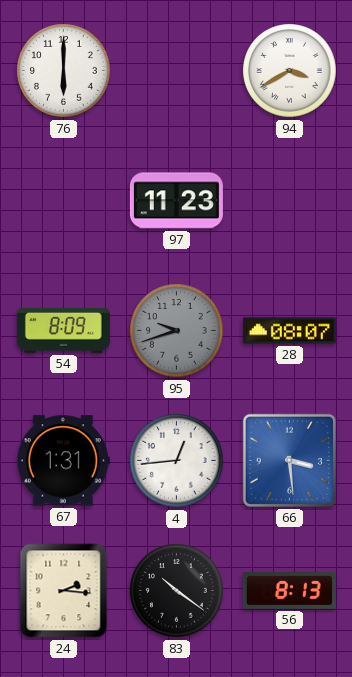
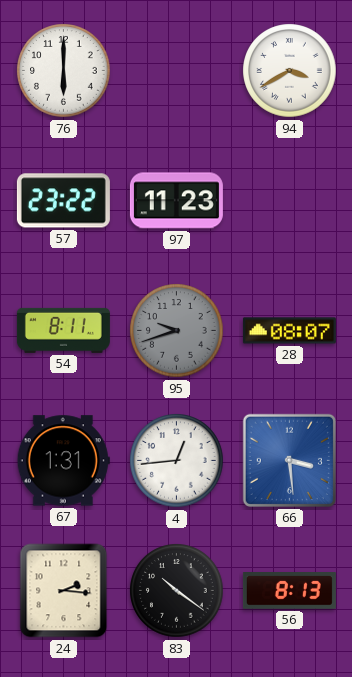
57: none -> 23:22
54: 8:09 -> 8:11
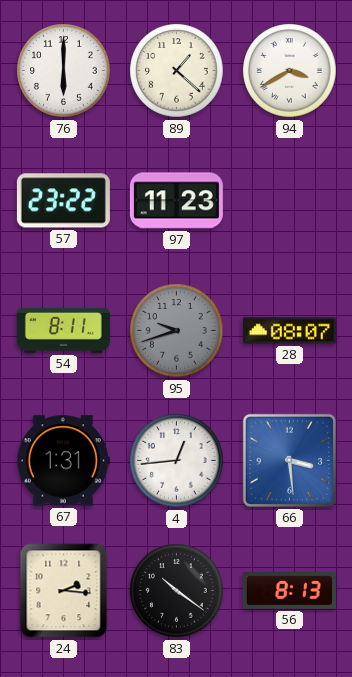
89: none -> 1:22
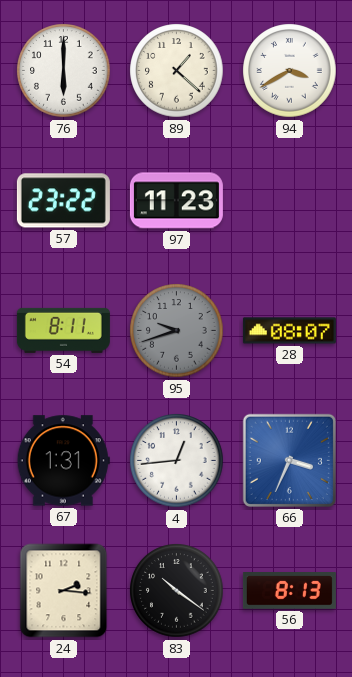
66: 3:29 -> 3:34
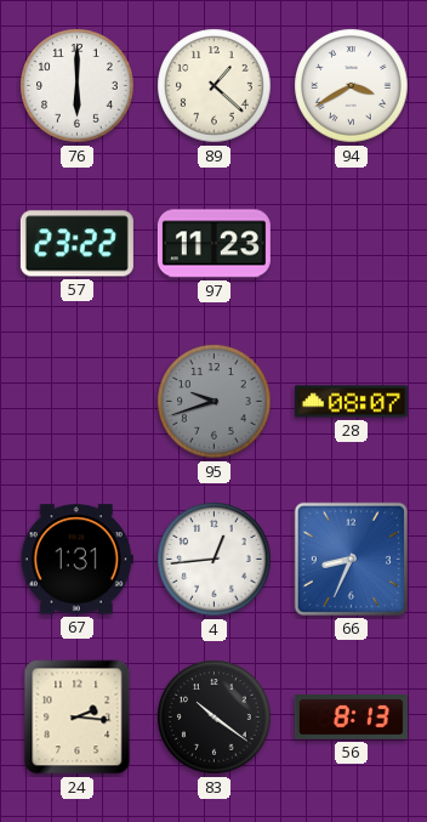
54: 8:11 -> none
66: 3:34 -> 8:34
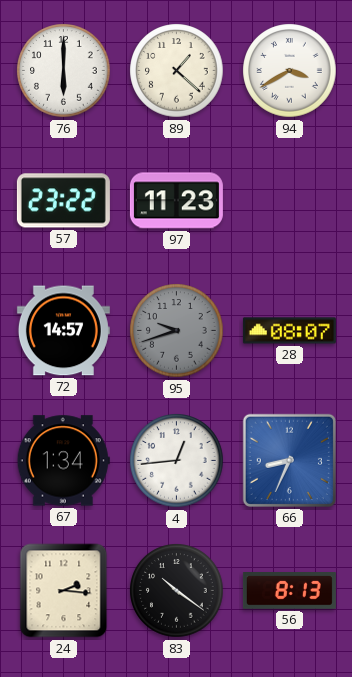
72: none -> 14:57
67: 1:31 -> 1:34
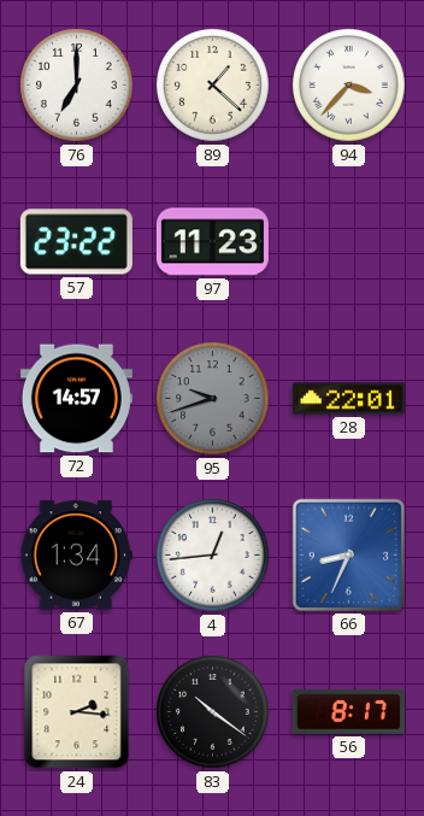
76: 6:00 -> 7:00
94: 3:40 -> 3:37
28: 08:07 -> 22:01
56: 8:13 -> 8:17
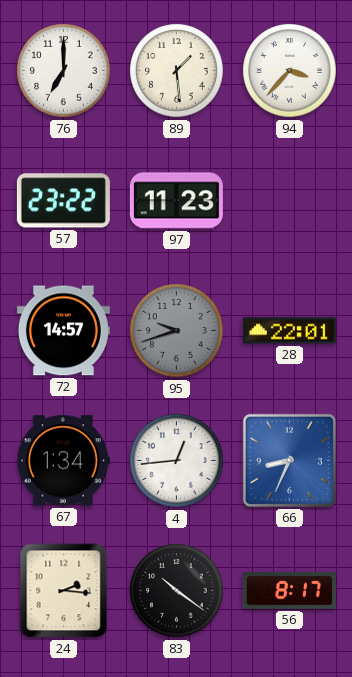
89: 1:22 -> 1:29
